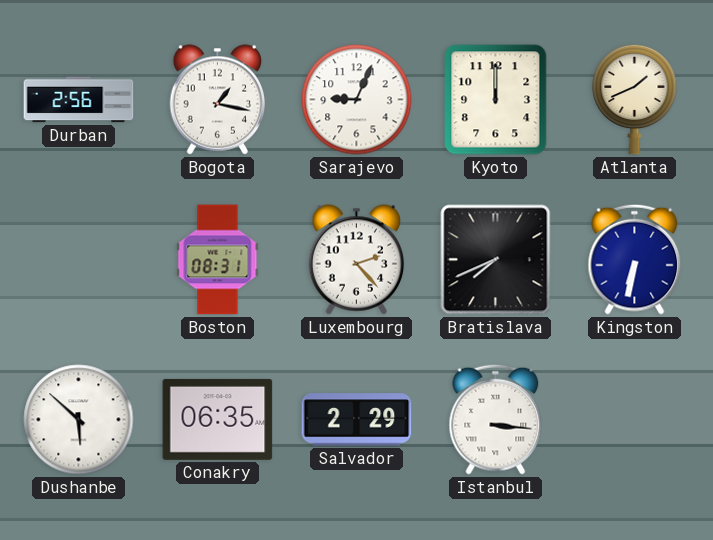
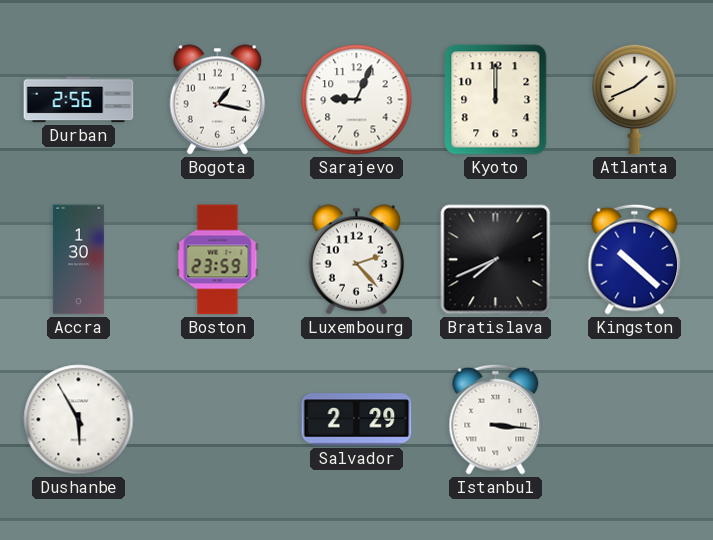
Accra: none -> 1:30
Boston: 08:31 -> 23:59
Kingston: 6:32 -> 10:22
Dushanbe: 5:52 -> 5:55
Conakry: 06:35 -> none
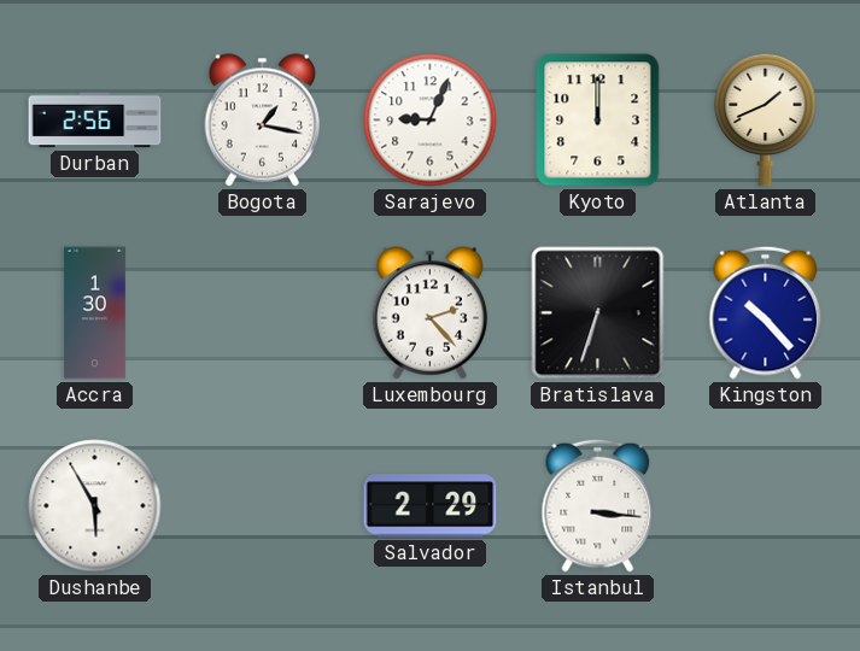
Boston: 23:59 -> none
Bratislava: 7:41 -> 6:33
Kingston: 10:22 -> 10:23
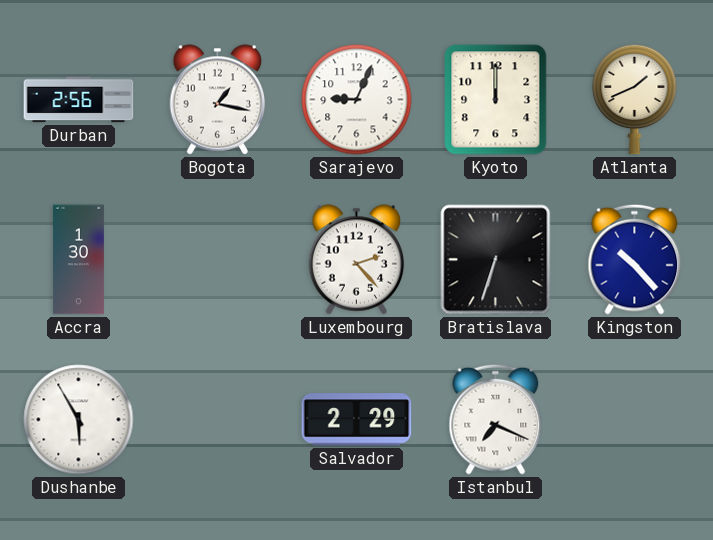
Istanbul: 3:16 -> 7:19
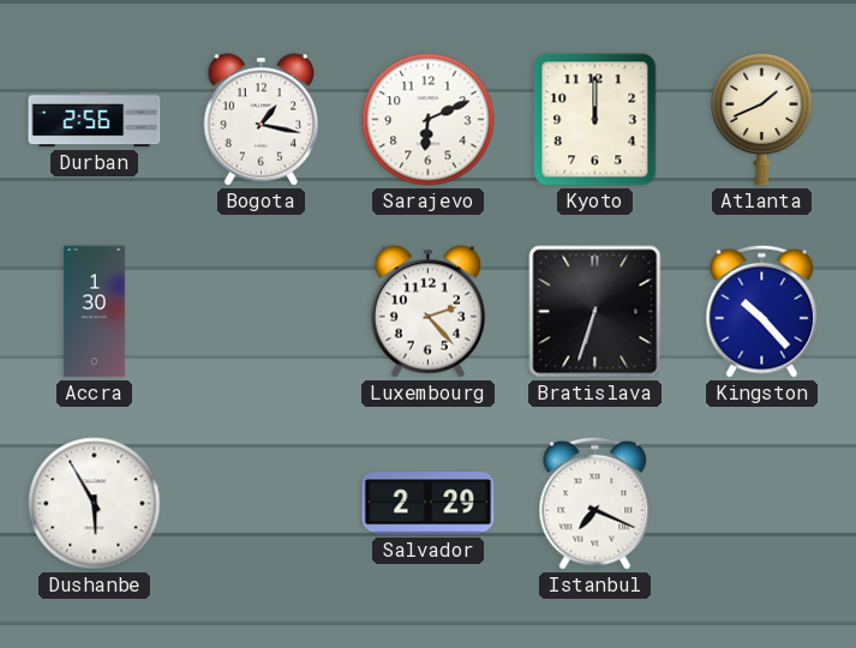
Sarajevo: 9:04 -> 6:11
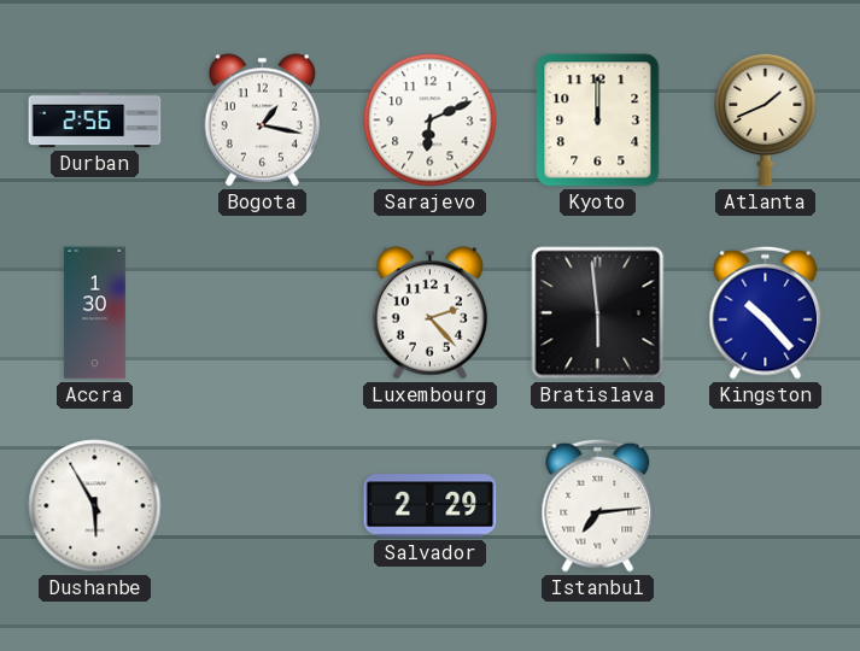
Bratislava: 6:33 -> 5:59
Istanbul: 7:19 -> 7:14
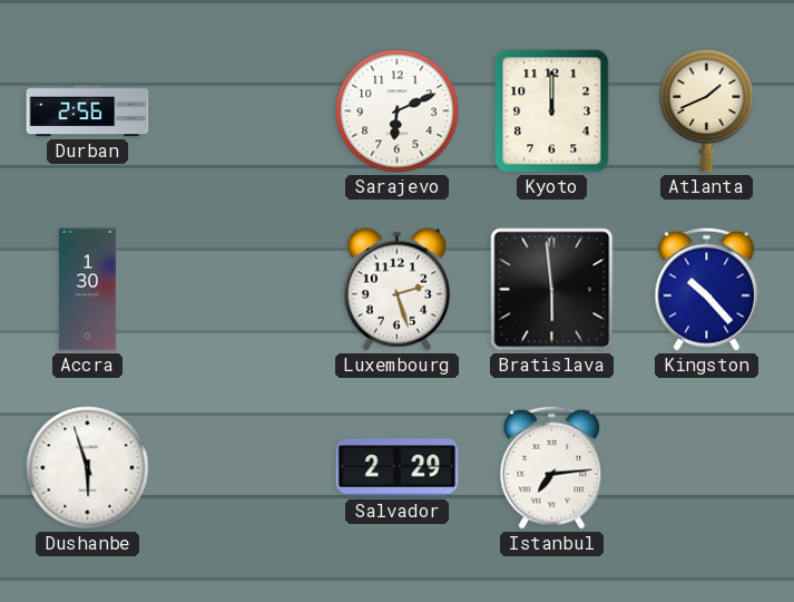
Bogota: 1:17 -> none
Luxembourg: 2:23 -> 2:27
Dushanbe: 5:55 -> 5:57
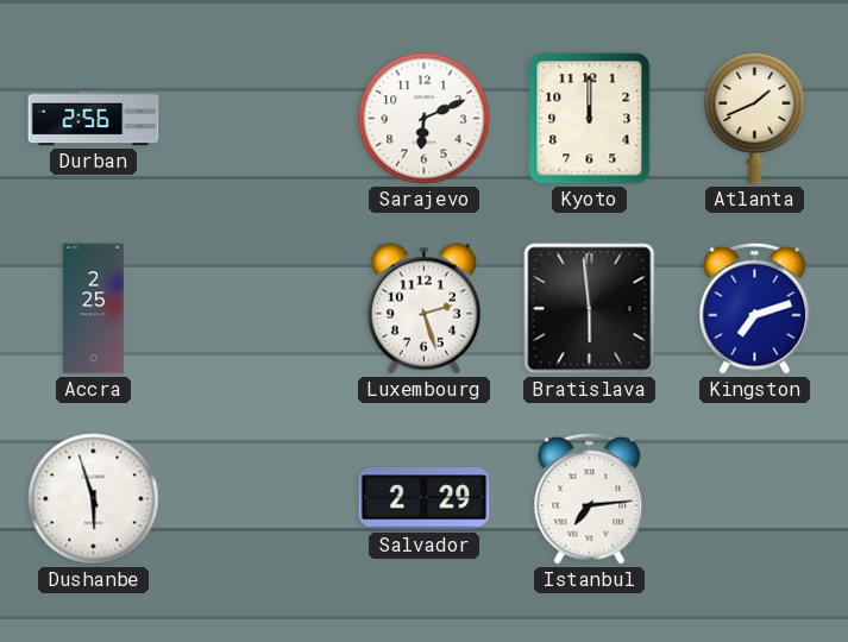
Accra: 1:30 -> 2:25
Kingston: 10:23 -> 7:12
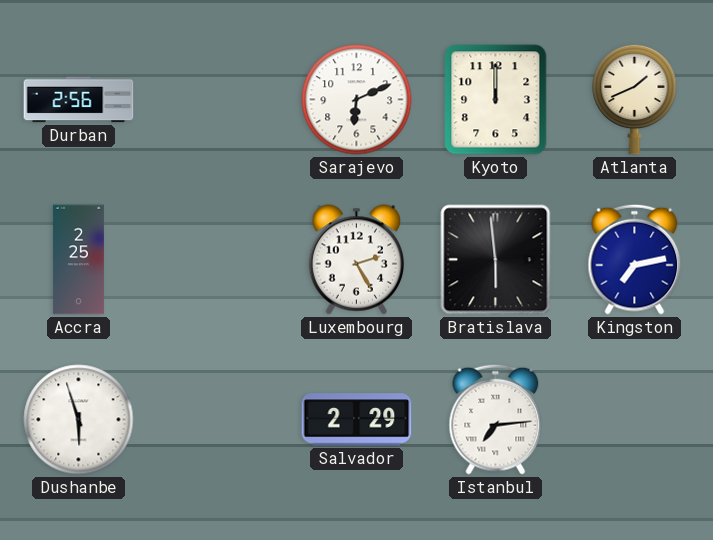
Luxembourg: 2:27 -> 2:25
Kingston: 7:12 -> 7:13
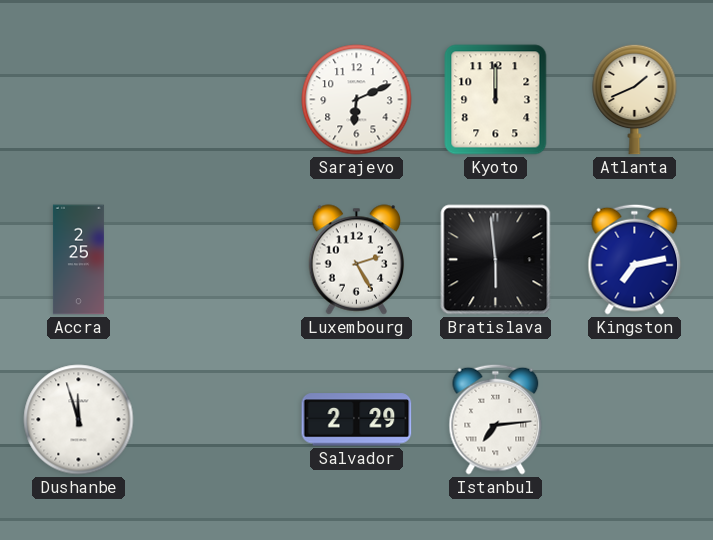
Durban: 2:56 -> none
Dushanbe: 5:57 -> 11:57
